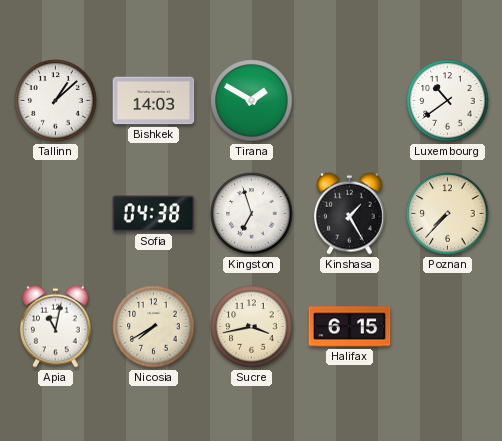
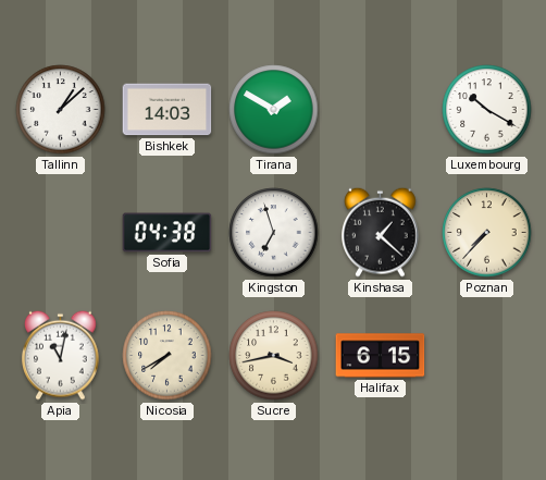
Luxembourg: 10:39 -> 10:20
Kinshasa: 1:25 -> 1:22
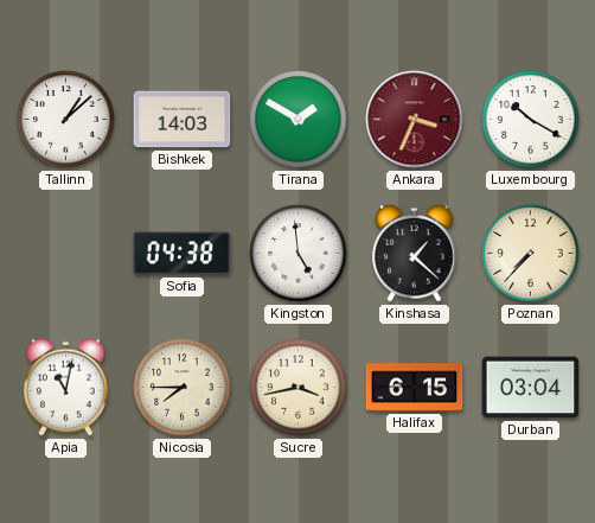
Ankara: none -> 3:34
Kingston: 6:57 -> 4:59
Nicosia: 7:40 -> 7:45
Durban: none -> 03:04
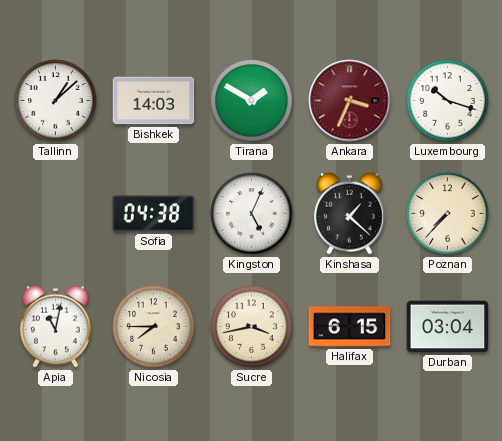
Luxembourg: 10:20 -> 10:18
Kingston: 4:59 -> 5:04
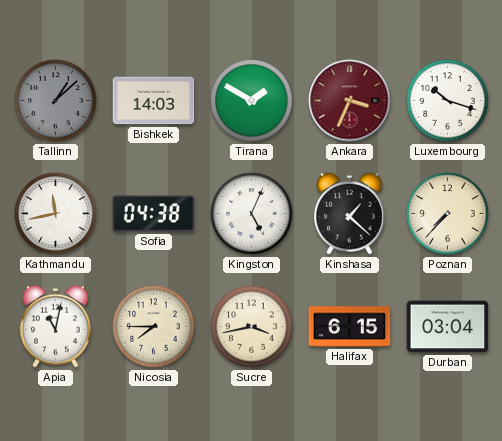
Tallinn dial: white -> grey
Kathmandu: none -> 11:43
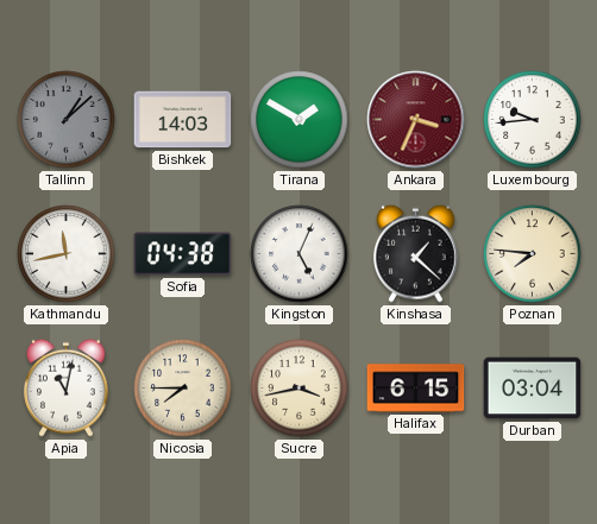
Luxembourg: 10:18 -> 9:44
Poznan: 7:37 -> 7:46
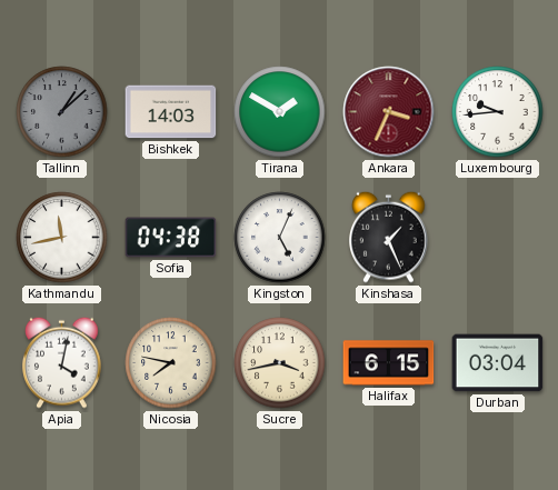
Kinshasa: 1:22 -> 1:26
Poznan: 7:46 -> none
Apia: 11:02 -> 4:02
Nicosia: 7:45 -> 7:47
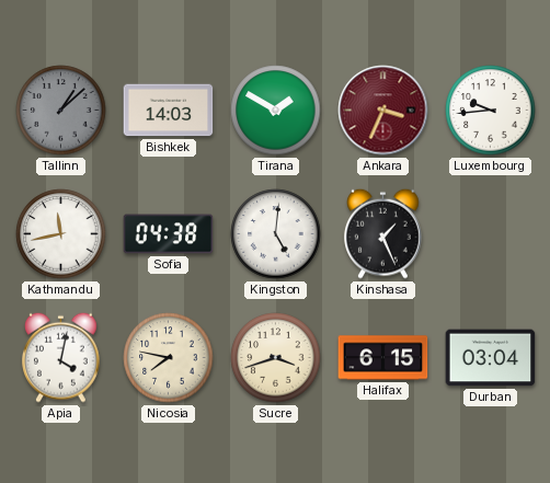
Kingston: 5:04 -> 5:01
Sucre: 3:43 -> 3:42
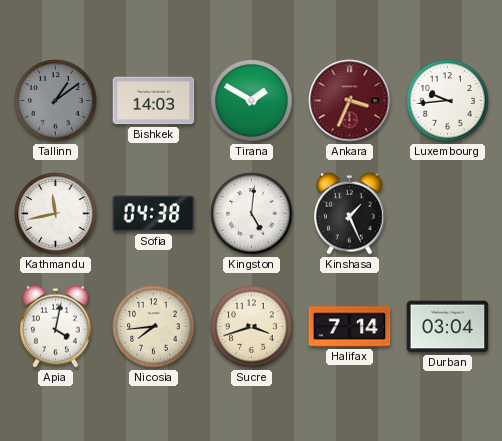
Tallinn: 1:08 -> 1:09
Nicosia: 7:47 -> 7:44
Halifax: 6:15 -> 7:14
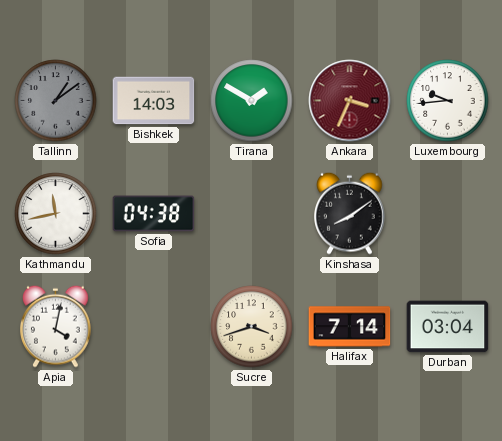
Kingston: 5:01 -> none
Kinshasa: 1:26 -> 8:09
Nicosia: 7:44 -> none
